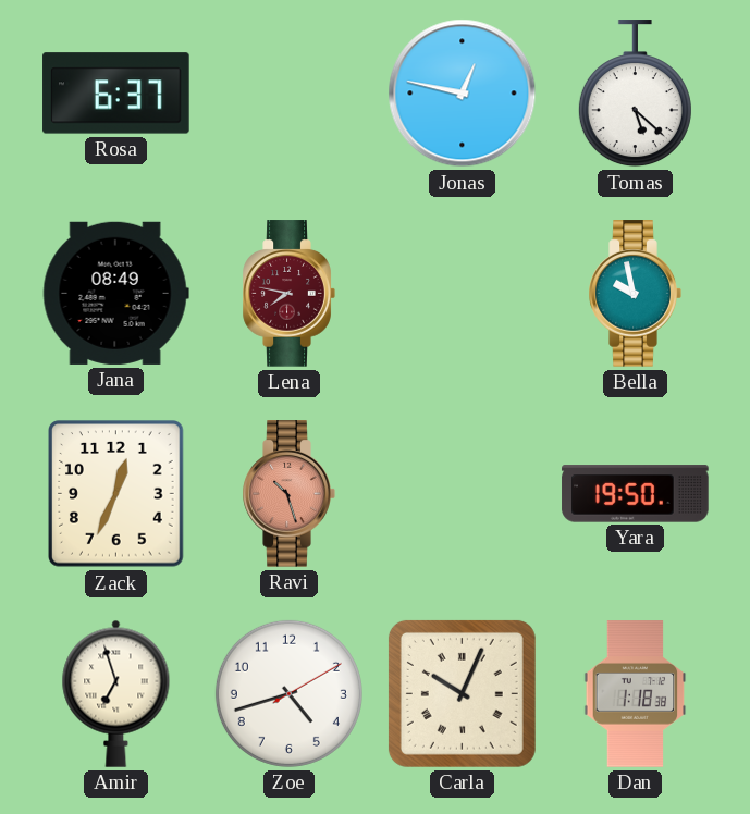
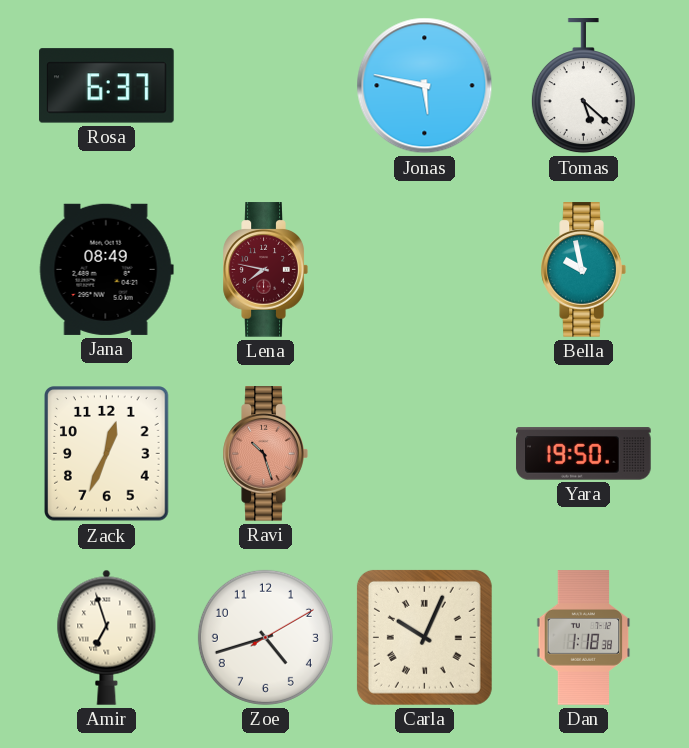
Jonas: 12:47 -> 5:47
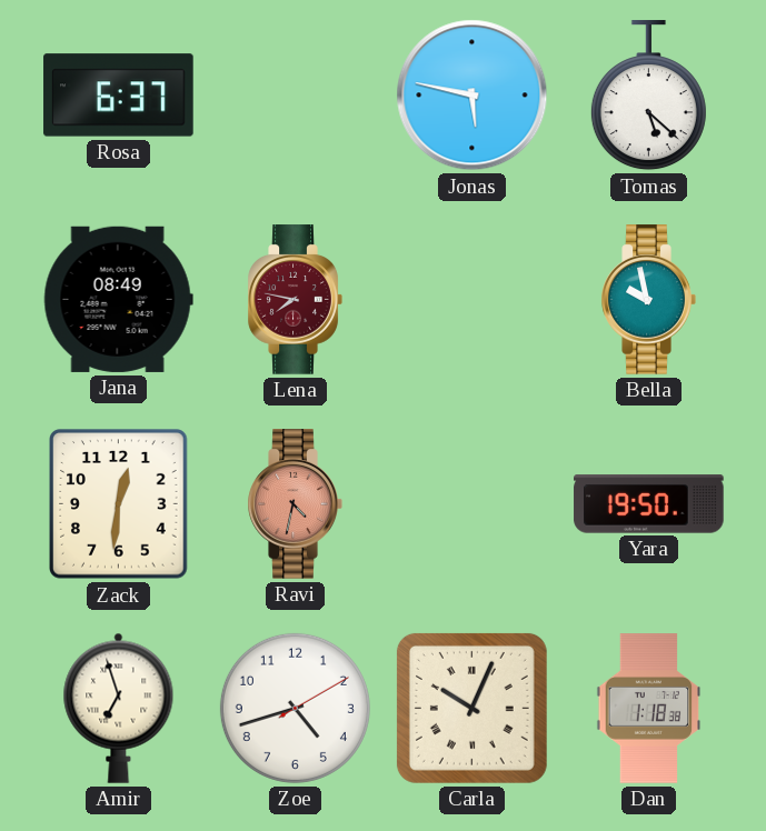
Zack: 12:34 -> 12:31
Ravi: 10:27 -> 4:32
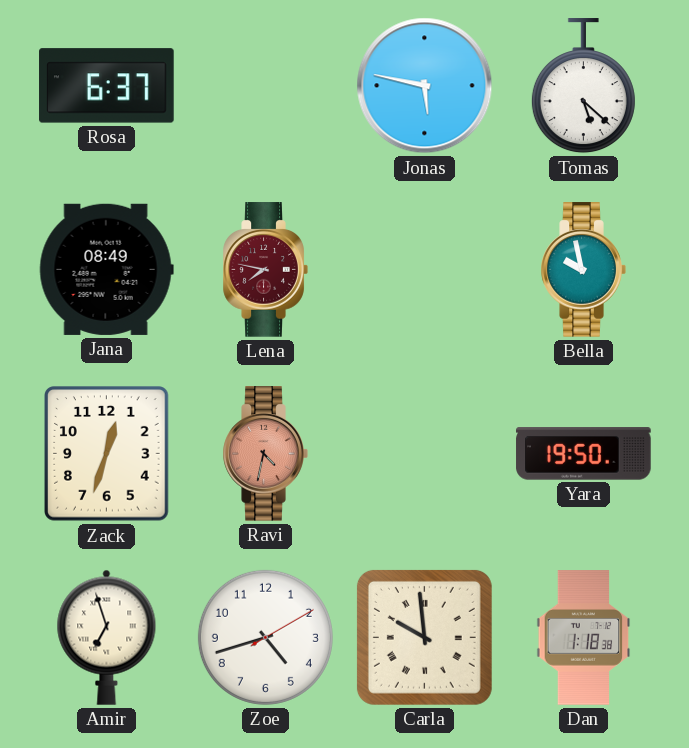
Zack: 12:31 -> 12:33
Carla: 10:04 -> 9:59
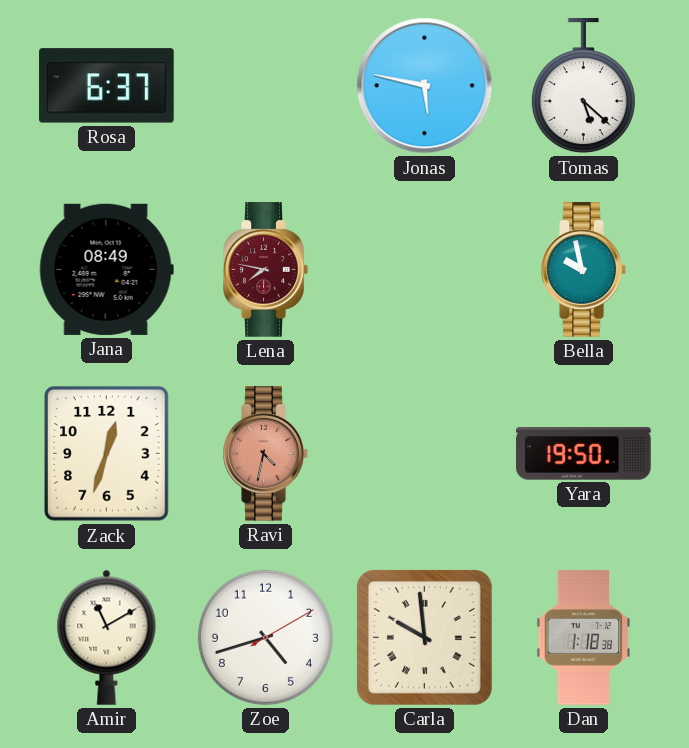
Amir: 6:57 -> 11:10
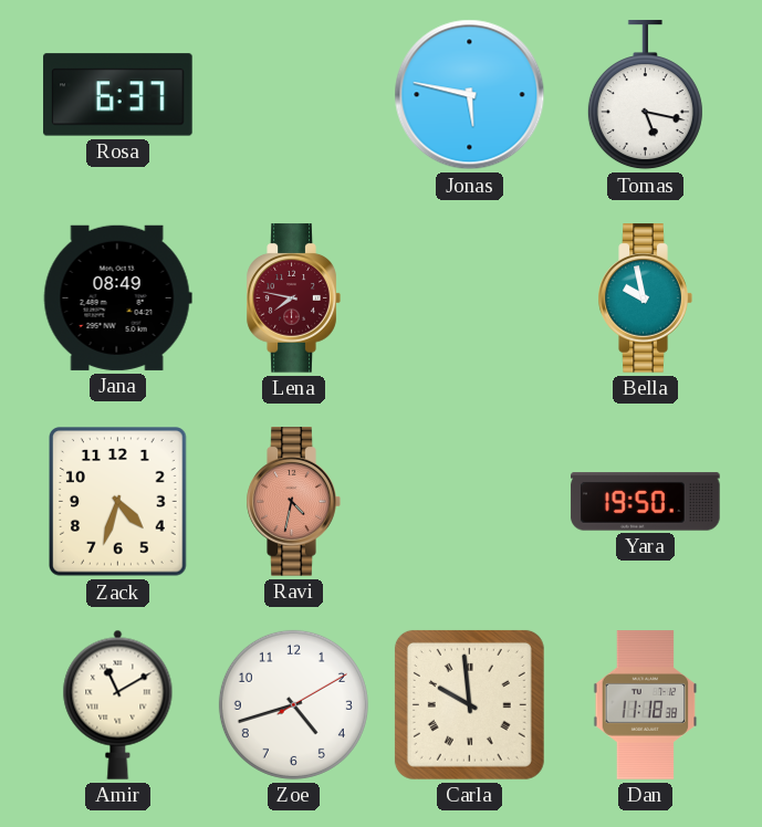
Tomas: 5:22 -> 5:17
Zack: 12:33 -> 4:33
Dan: 1:18 -> 11:18
